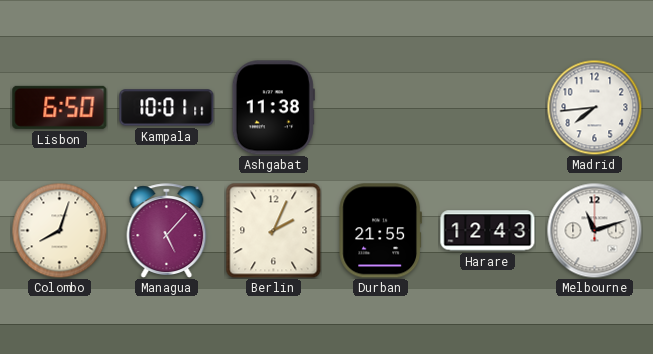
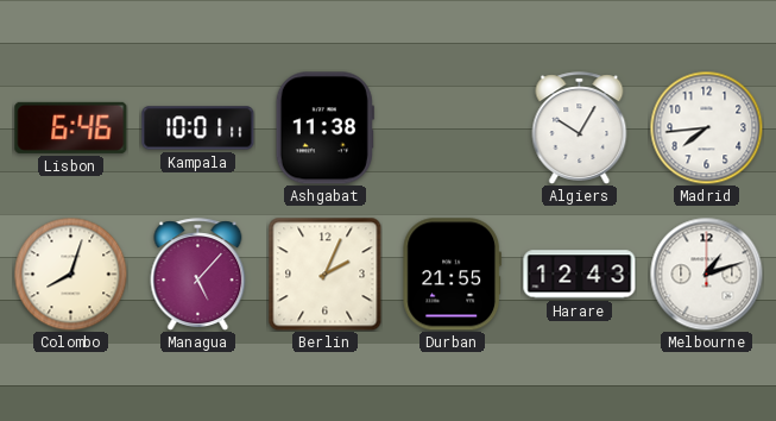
Lisbon: 6:50 -> 6:46
Algiers: none -> 10:05
Melbourne: 11:12 -> 1:12
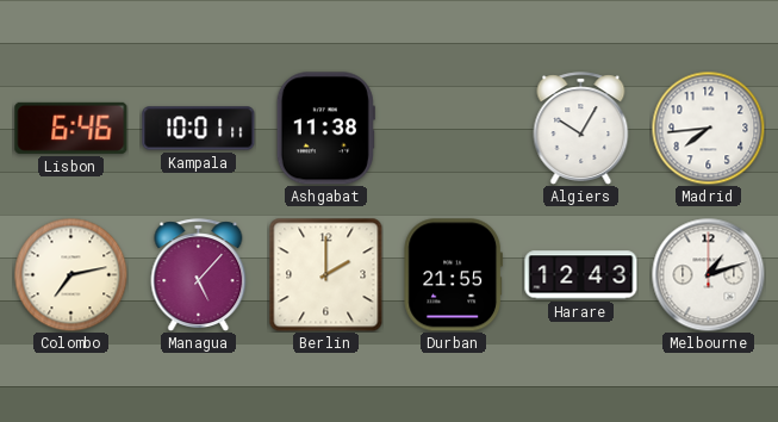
Colombo: 8:03 -> 7:13
Berlin: 2:04 -> 2:00
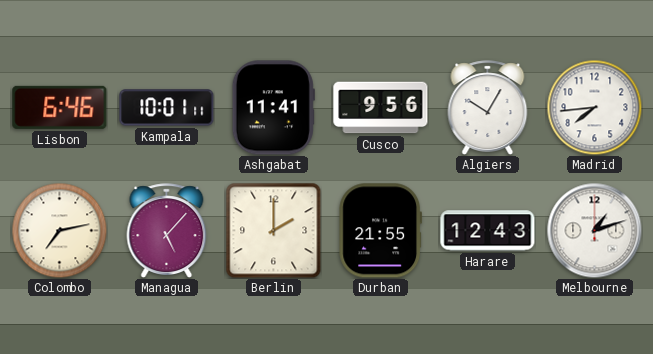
Ashgabat: 11:38 -> 11:41
Cusco: none -> 9:56
